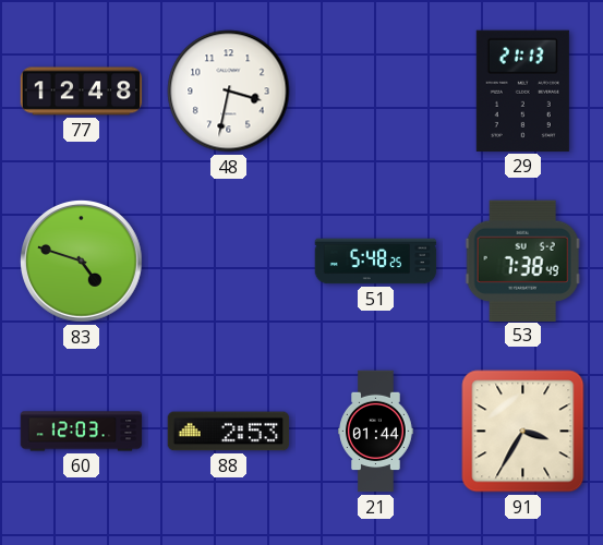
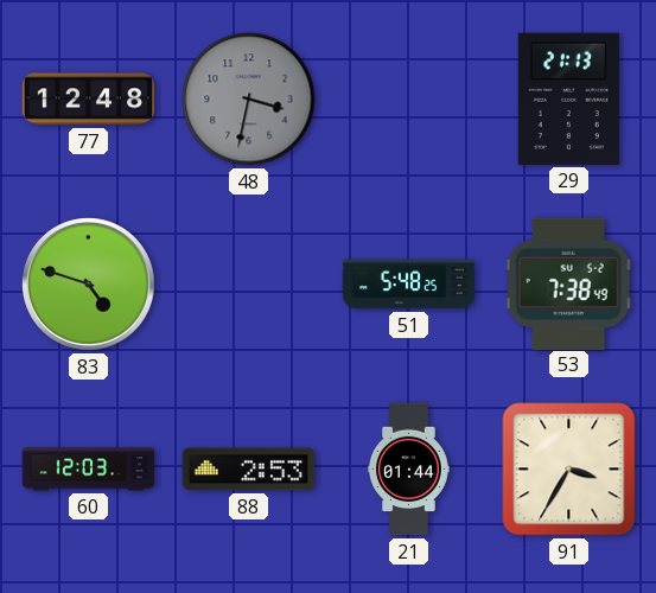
48 dial: white -> grey
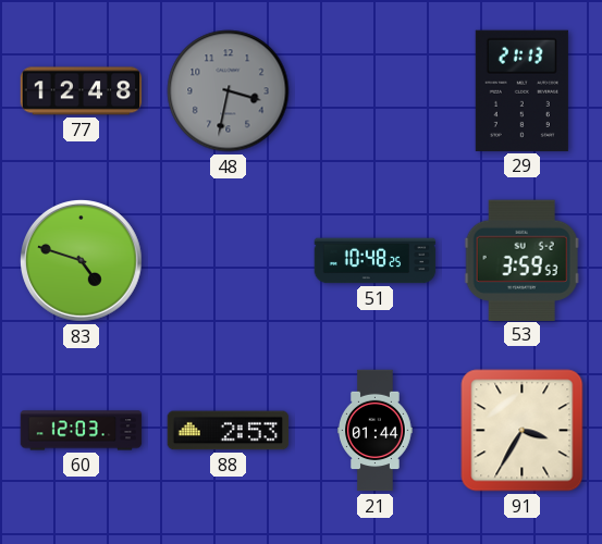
51: 5:48 -> 10:48
53: 7:38 -> 3:59
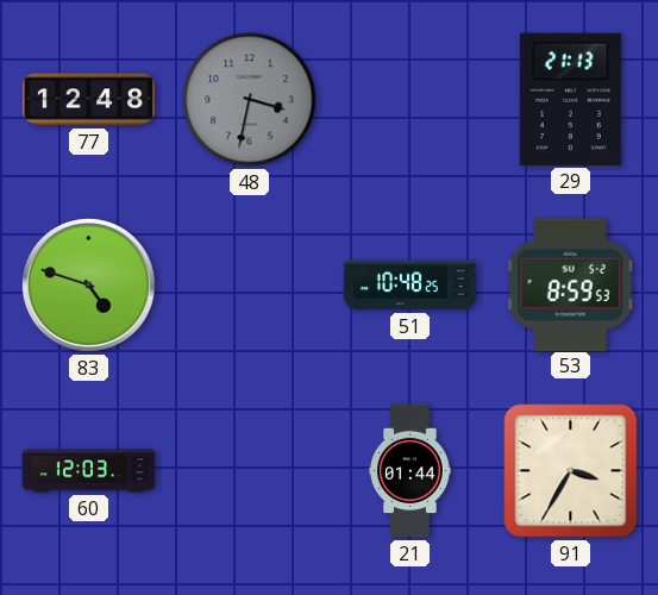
53: 3:59 -> 8:59
88: 2:53 -> none
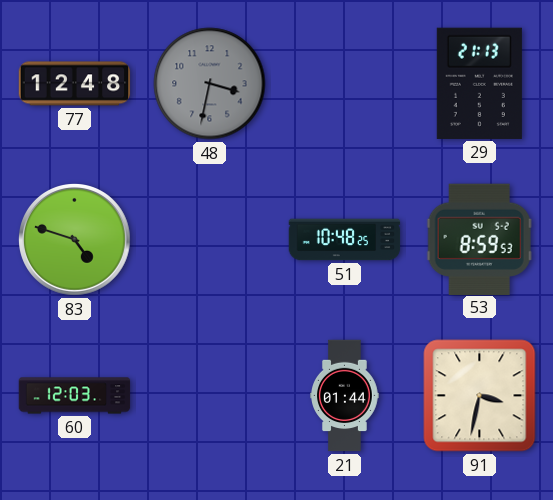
91: 3:35 -> 3:32
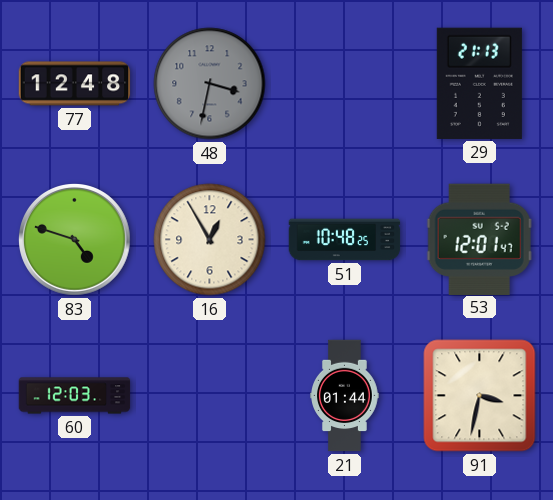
16: none -> 12:55
53: 8:59 -> 12:01
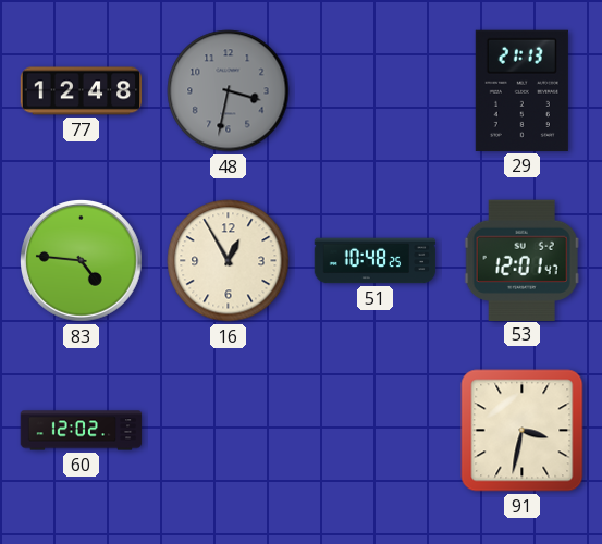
83: 4:48 -> 4:46
60: 12:03 -> 12:02
21: 01:44 -> none
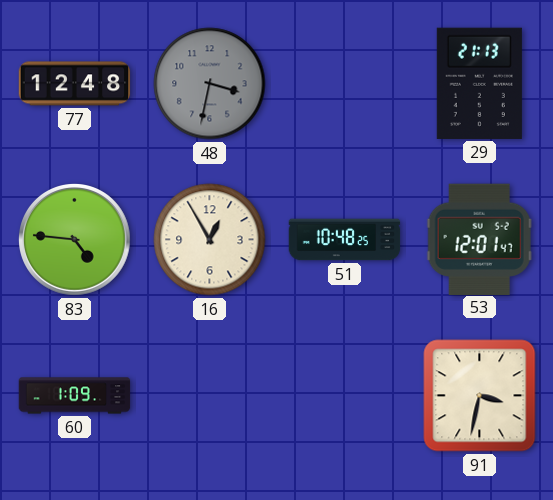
60: 12:02 -> 1:09
